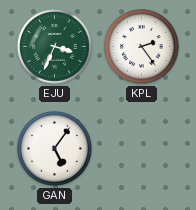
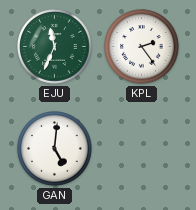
EJU: 3:34 -> 11:34
GAN: 5:06 -> 5:01
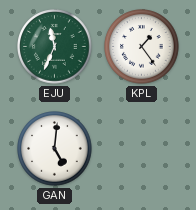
KPL: 2:24 -> 1:24
